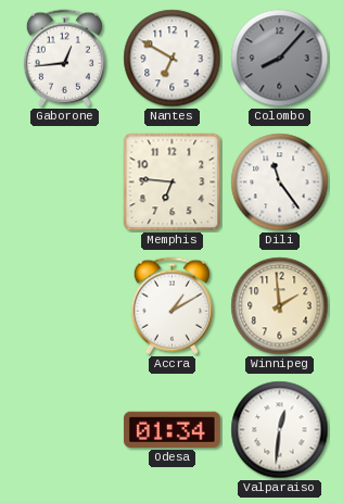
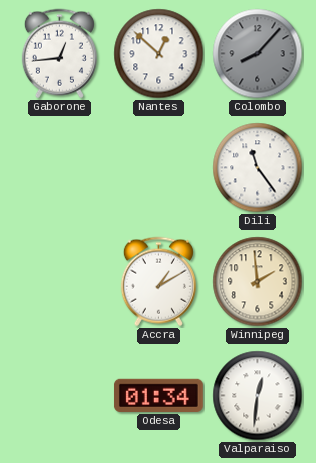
Nantes: 6:50 -> 12:52
Memphis: 6:46 -> none
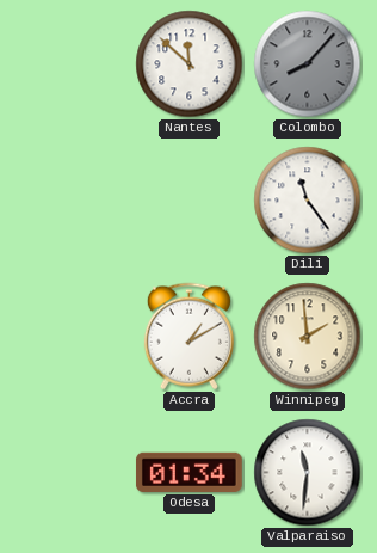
Gaborone: 12:44 -> none
Nantes: 12:52 -> 11:52
Valparaiso: 12:31 -> 11:31
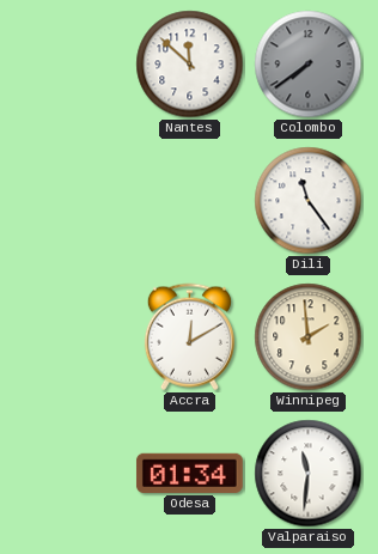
Colombo: 8:07 -> 7:39
Accra: 1:10 -> 12:10
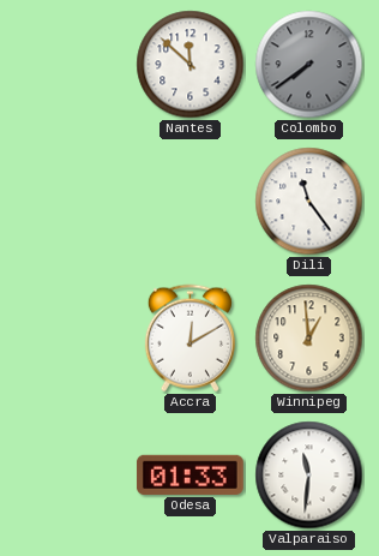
Winnipeg: 1:59 -> 12:59
Odesa: 01:34 -> 01:33
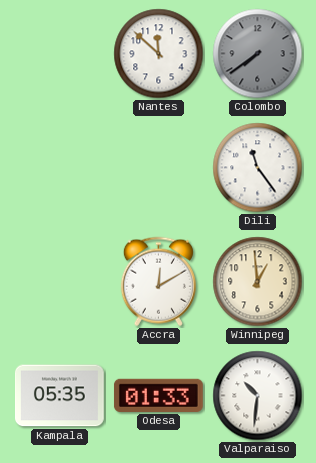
Kampala: none -> 05:35
Valparaiso: 11:31 -> 10:31
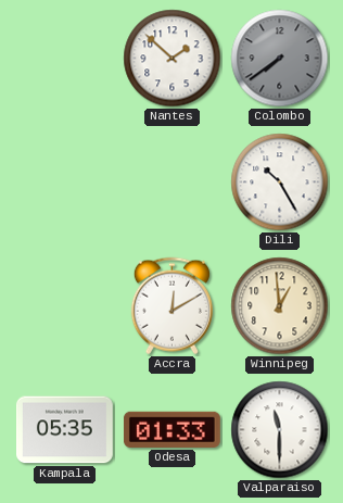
Nantes: 11:52 -> 1:52
Dili: 11:24 -> 10:25
Valparaiso: 10:31 -> 11:30
